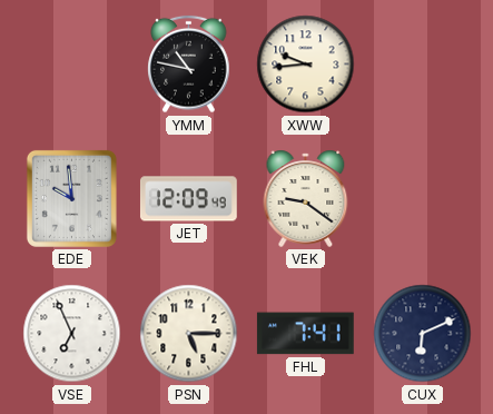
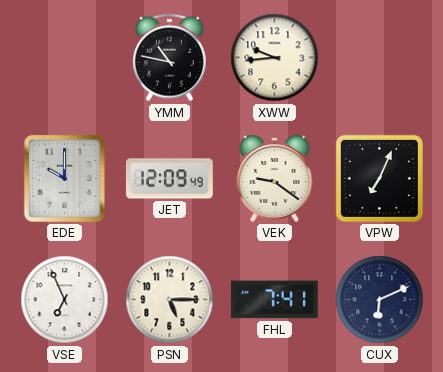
EDE: 9:59 -> 10:00
VPW: none -> 7:04
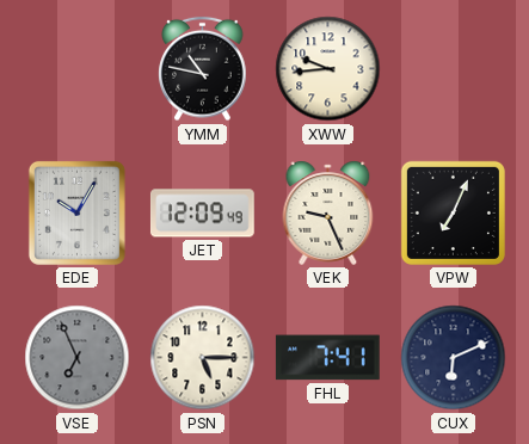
EDE: 10:00 -> 10:05
VEK: 9:21 -> 9:26
VSE dial: white -> grey
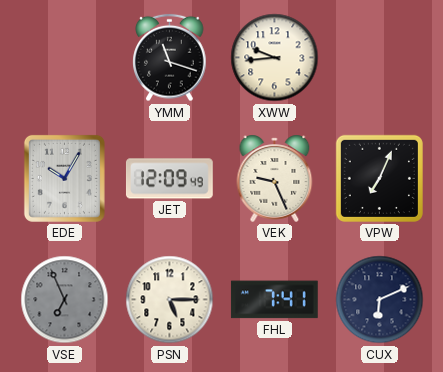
YMM: 10:47 -> 11:18
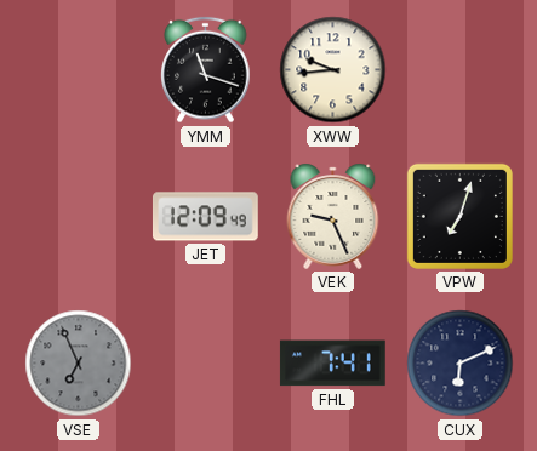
EDE: 10:05 -> none
VPW: 7:04 -> 7:03
PSN: 5:15 -> none
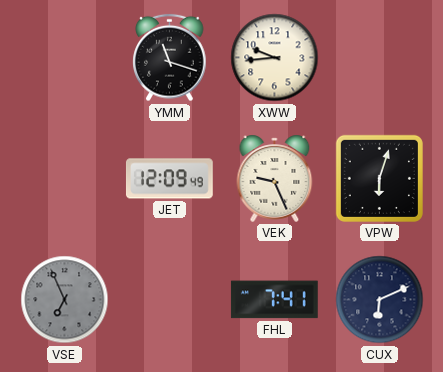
VPW: 7:03 -> 6:03
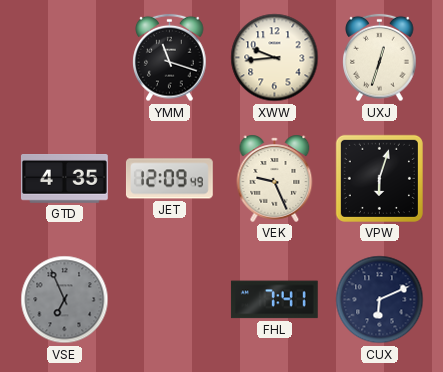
UXJ: none -> 12:33
GTD: none -> 4:35
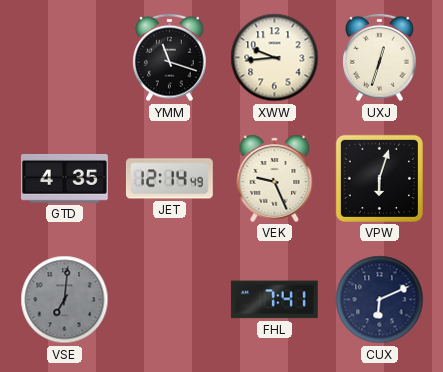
JET: 12:09 -> 12:14
VSE: 6:56 -> 7:01
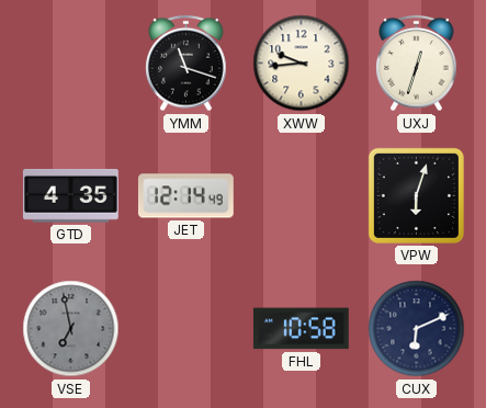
VEK: 9:26 -> none
VSE: 7:01 -> 6:58
FHL: 7:41 -> 10:58
